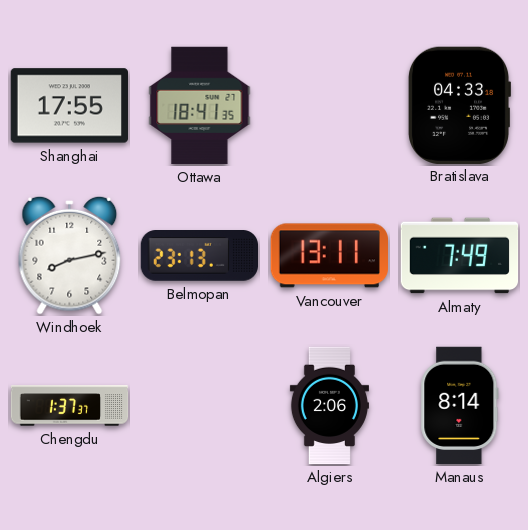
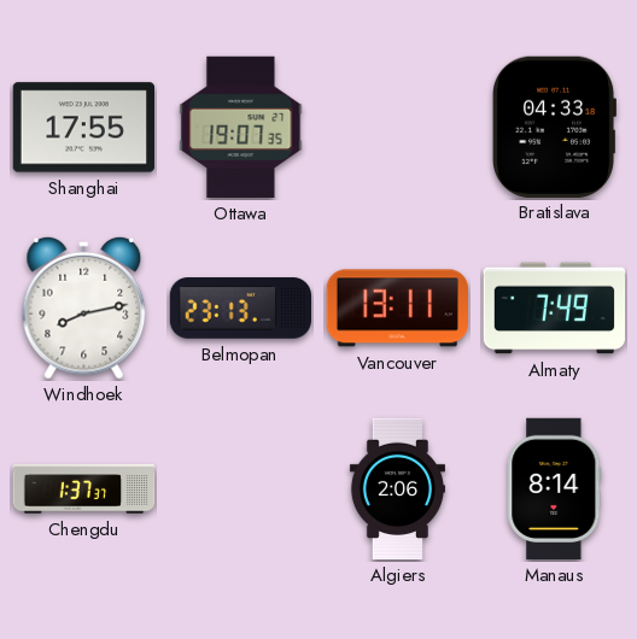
Ottawa: 18:41 -> 19:07
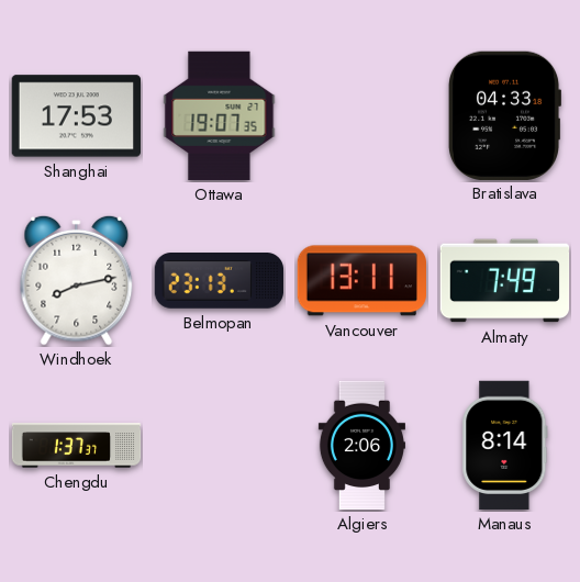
Shanghai: 17:55 -> 17:53
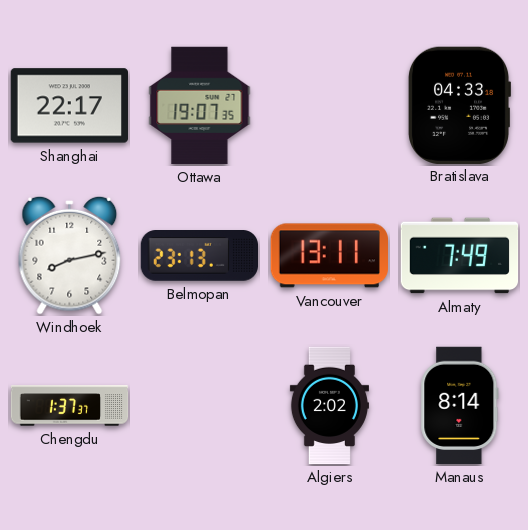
Shanghai: 17:53 -> 22:17
Algiers: 2:06 -> 2:02
